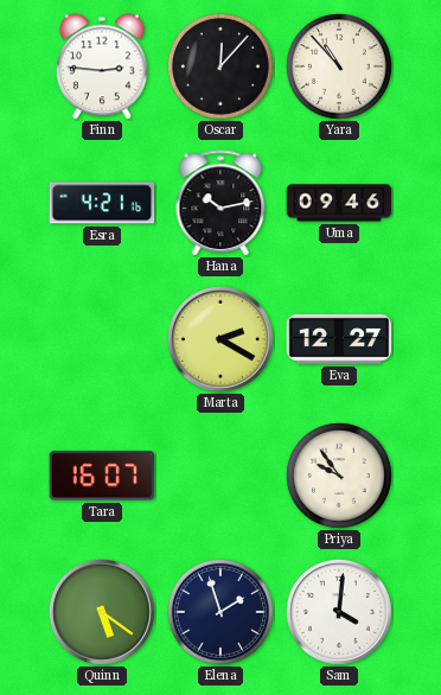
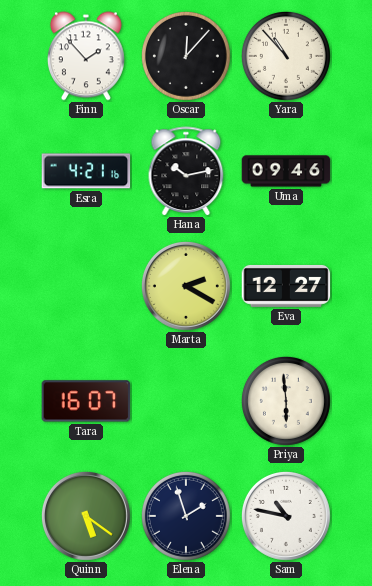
Finn: 2:46 -> 1:53
Priya: 9:54 -> 5:59
Sam: 4:01 -> 10:47
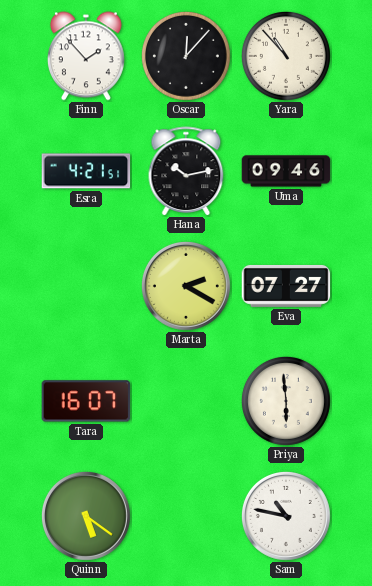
Esra: 4:21:16 -> 4:21:51
Eva: 12:27 -> 07:27
Elena: 1:57 -> none
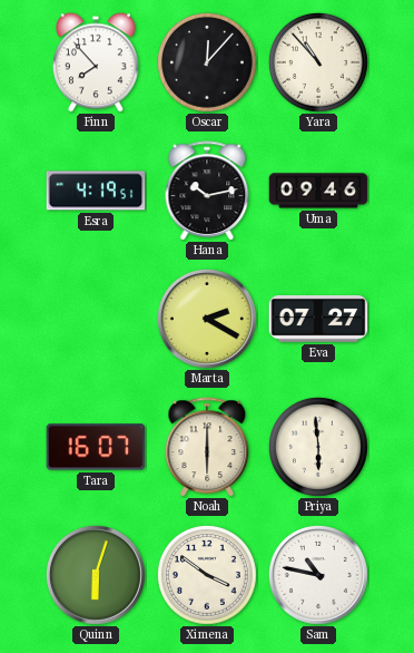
Finn: 1:53 -> 7:53
Esra: 4:21 -> 4:19
Noah: none -> 6:00
Quinn: 5:21 -> 6:03
Ximena: none -> 3:51
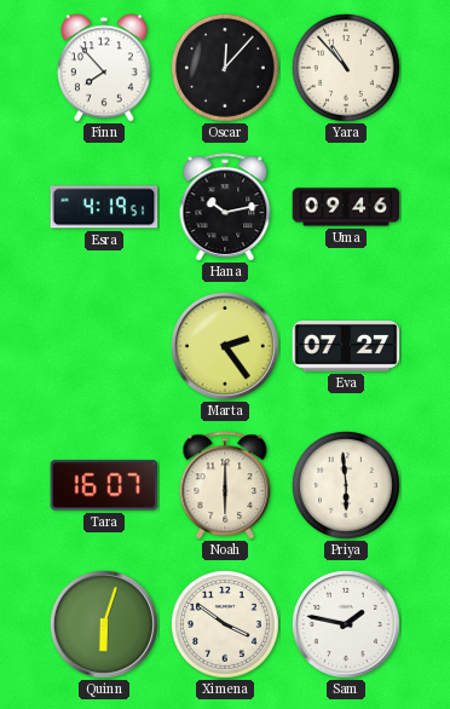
Marta: 2:20 -> 2:24
Sam: 10:47 -> 1:47
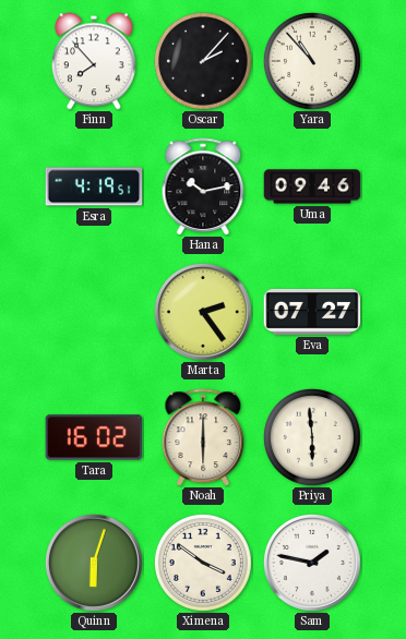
Oscar: 12:07 -> 2:07
Tara: 16:07 -> 16:02
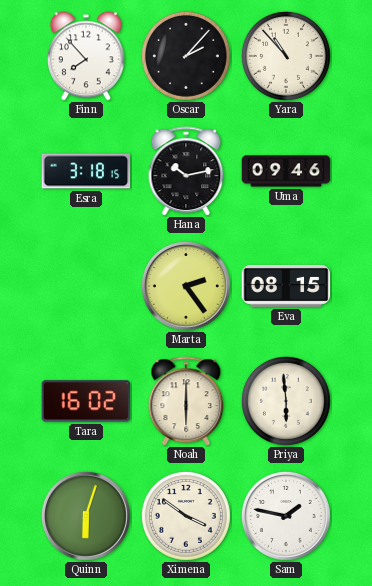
Esra: 4:19 -> 3:18
Eva: 07:27 -> 08:15
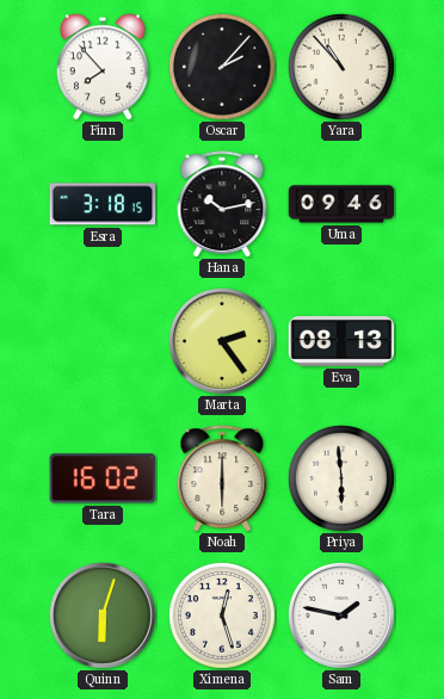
Eva: 08:15 -> 08:13
Ximena: 3:51 -> 12:27
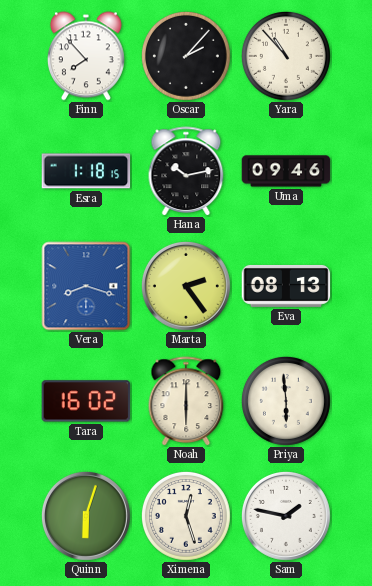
Esra: 3:18 -> 1:18
Vera: none -> 8:18
